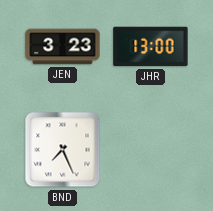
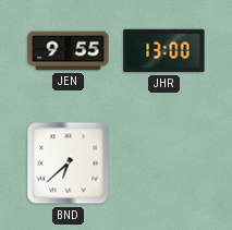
JEN: 3:23 -> 9:55
BND: 7:26 -> 6:38
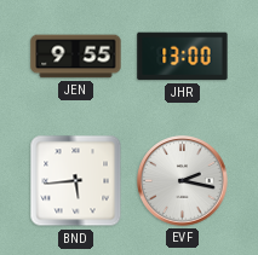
BND: 6:38 -> 5:44
EVF: none -> 2:17
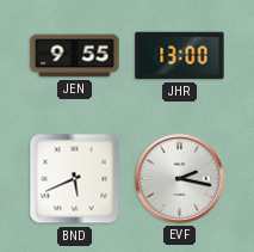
BND: 5:44 -> 5:41
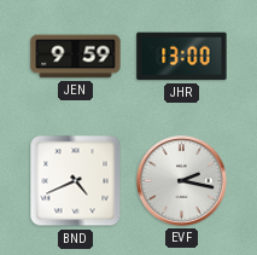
JEN: 9:55 -> 9:59
BND: 5:41 -> 4:41
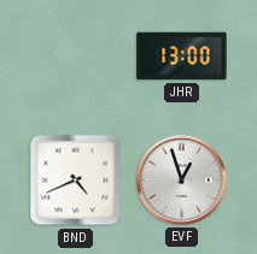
JEN: 9:59 -> none
EVF: 2:17 -> 12:57
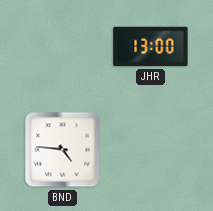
BND: 4:41 -> 4:46
EVF: 12:57 -> none
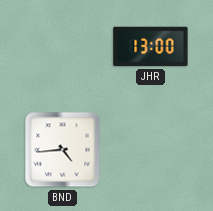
BND: 4:46 -> 4:44
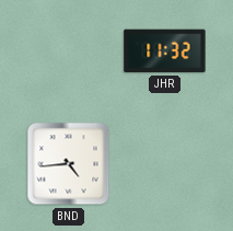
JHR: 13:00 -> 11:32
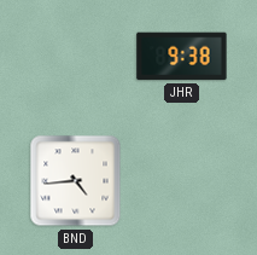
JHR: 11:32 -> 9:38
